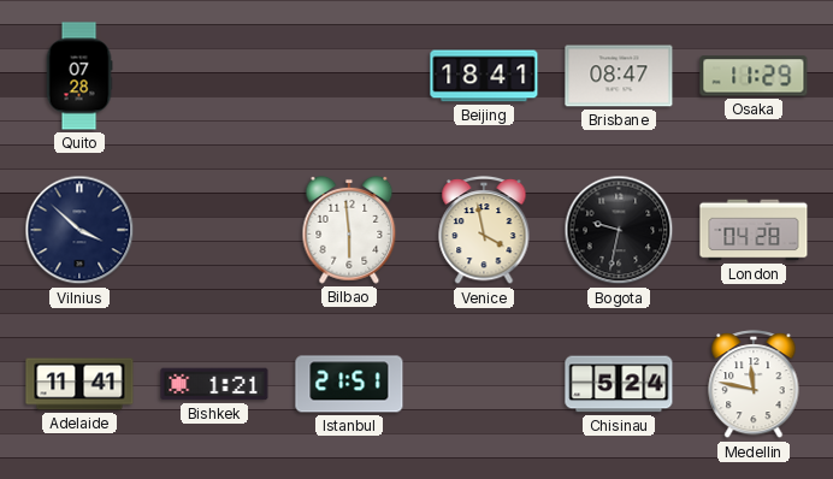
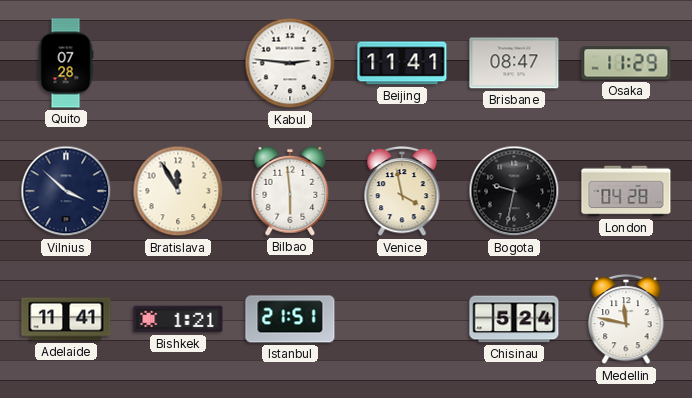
Kabul: none -> 2:46
Beijing: 18:41 -> 11:41
Bratislava: none -> 11:55
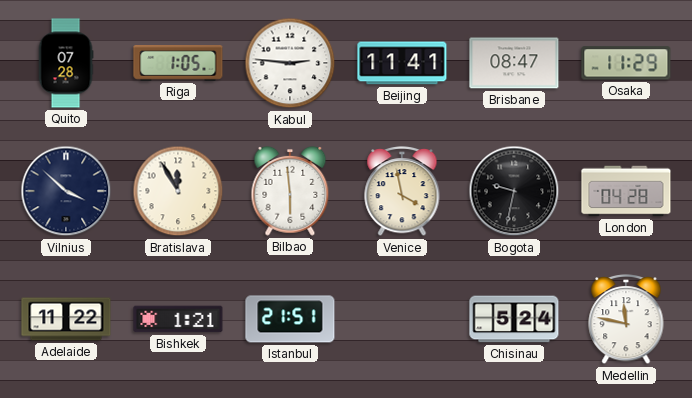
Riga: none -> 1:05
Adelaide: 11:41 -> 11:22
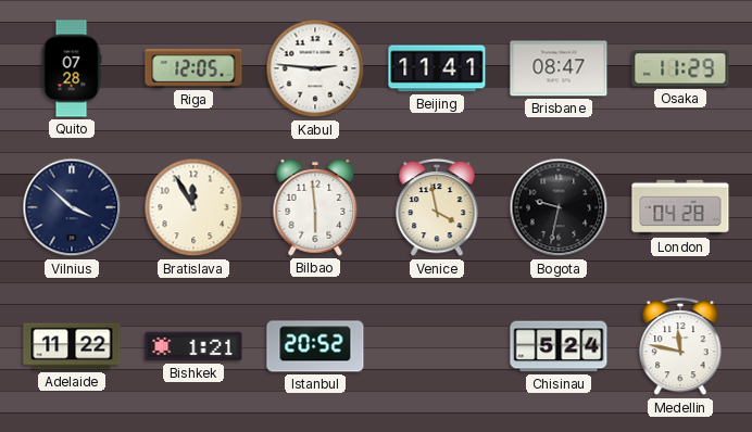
Riga: 1:05 -> 12:05
Istanbul: 21:51 -> 20:52
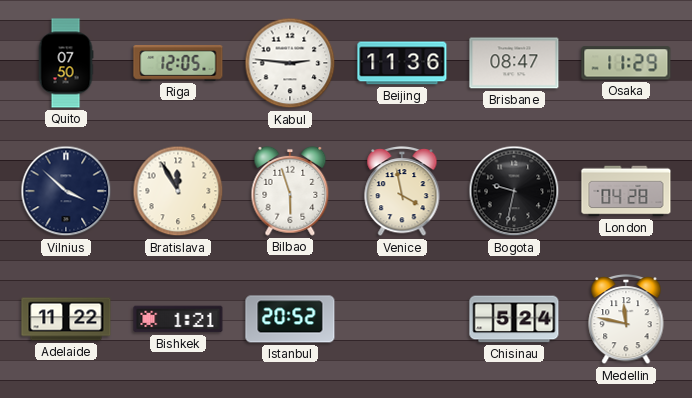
Quito: 07:28 -> 07:50
Beijing: 11:41 -> 11:36
Bilbao: 5:59 -> 5:57
